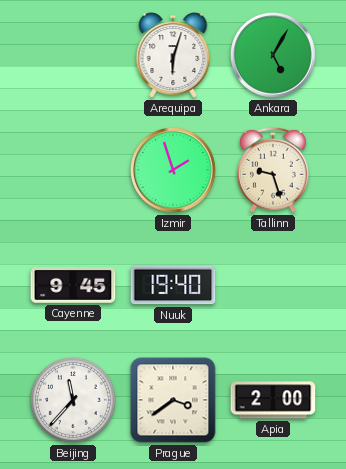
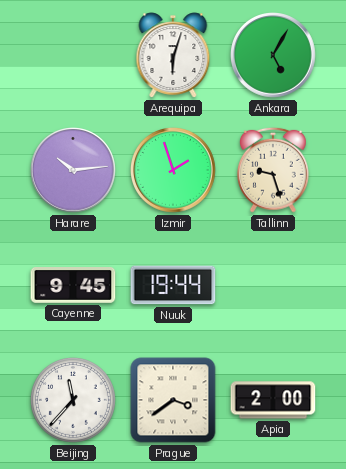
Harare: none -> 10:14
Nuuk: 19:40 -> 19:44
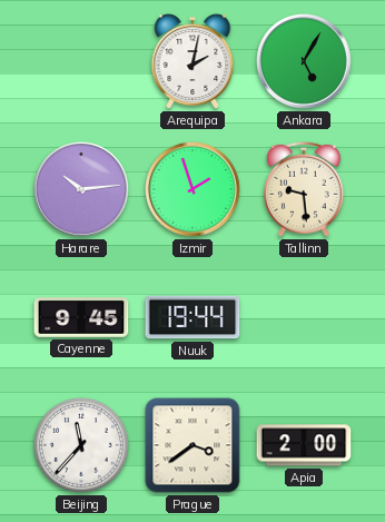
Arequipa: 6:03 -> 2:02
Tallinn: 9:27 -> 9:29
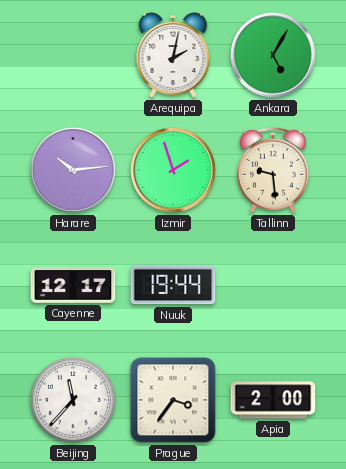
Cayenne: 9:45 -> 12:17
Prague: 3:39 -> 3:36
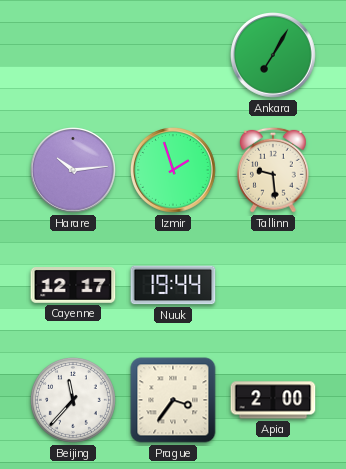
Arequipa: 2:02 -> none
Ankara: 5:05 -> 7:05
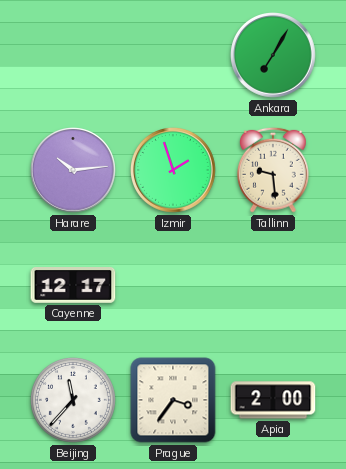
Nuuk: 19:44 -> none
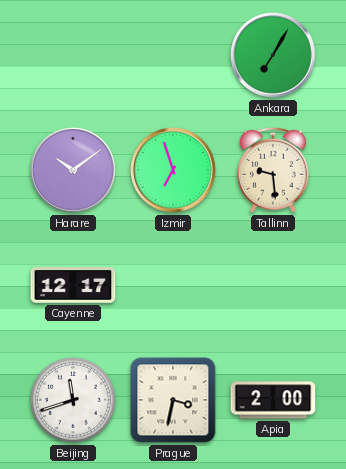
Harare: 10:14 -> 10:09
Izmir: 1:57 -> 6:57
Beijing: 11:37 -> 11:42
Prague: 3:36 -> 3:32
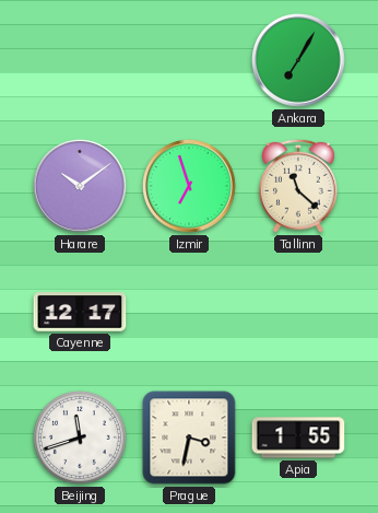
Tallinn: 9:29 -> 11:22
Apia: 2:00 -> 1:55
